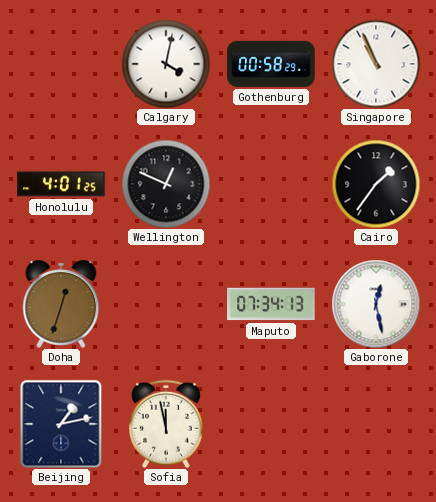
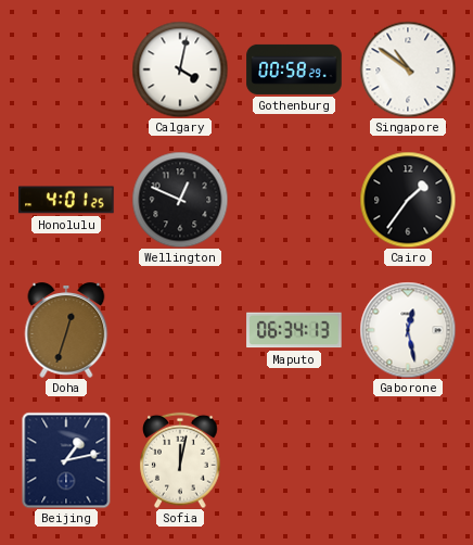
Singapore: 10:56 -> 10:51
Maputo: 07:34 -> 06:34
Sofia: 11:58 -> 12:02
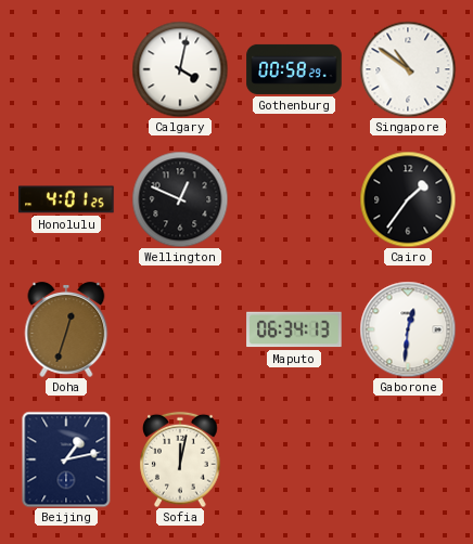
Gaborone: 12:28 -> 12:31
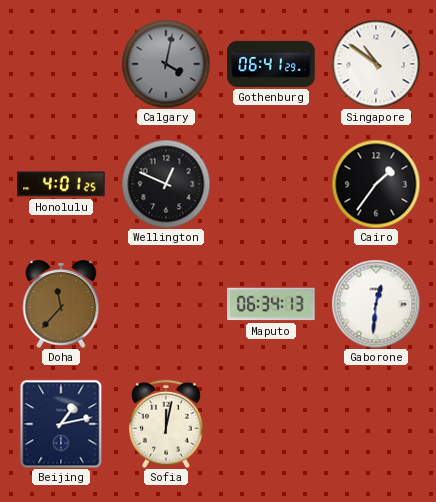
Calgary dial: white -> grey
Gothenburg: 00:58 -> 06:41
Doha: 12:33 -> 11:37
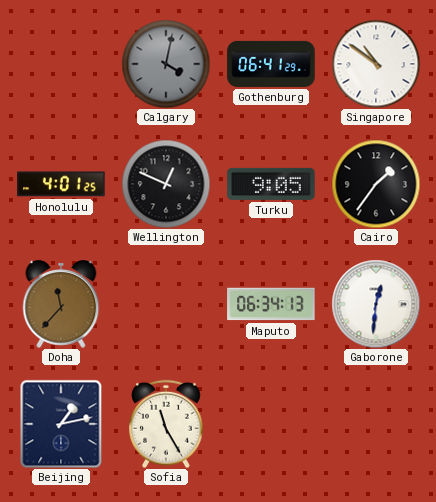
Turku: none -> 9:05
Sofia: 12:02 -> 11:25
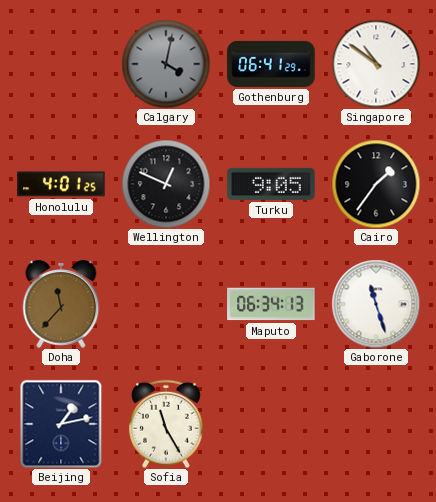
Gaborone: 12:31 -> 11:27
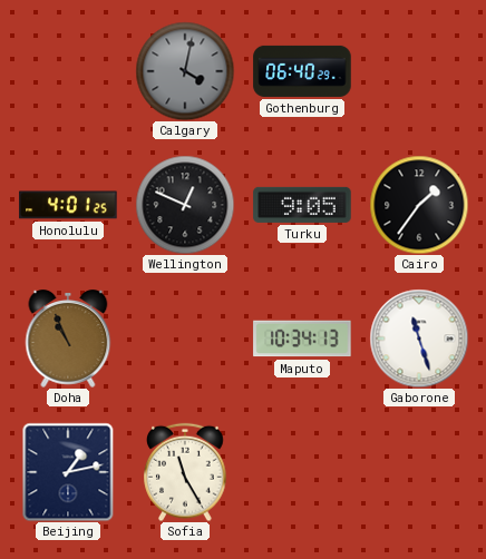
Gothenburg: 06:41 -> 06:40
Singapore: 10:51 -> none
Doha: 11:37 -> 10:56
Maputo: 06:34 -> 10:34
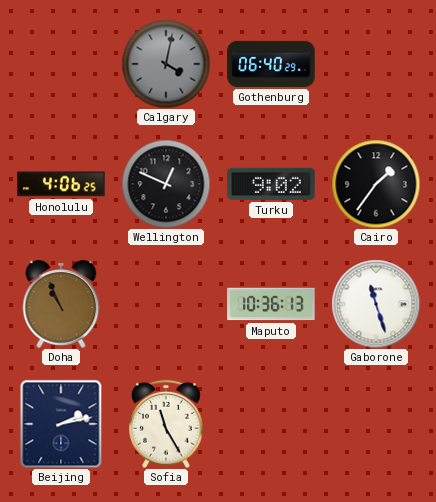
Honolulu: 4:01 -> 4:06
Turku: 9:05 -> 9:02
Maputo: 10:34 -> 10:36
Beijing: 1:13 -> 2:13
